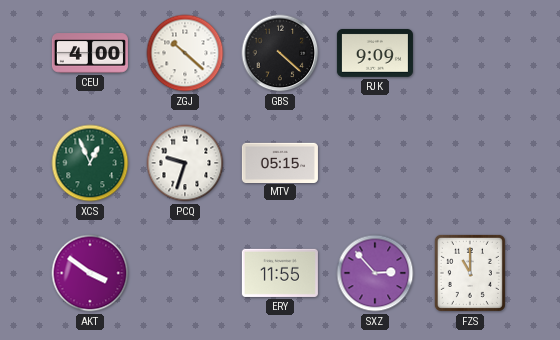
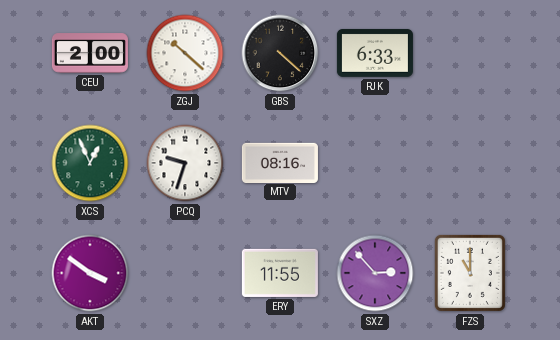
CEU: 4:00 -> 2:00
RJK: 9:09 -> 6:33
MTV: 05:15 -> 08:16
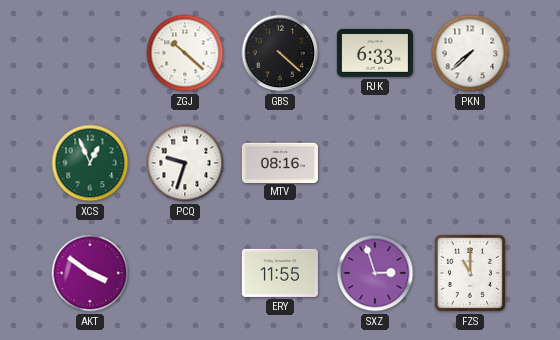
CEU: 2:00 -> none
PKN: none -> 7:38
SXZ: 2:53 -> 2:57
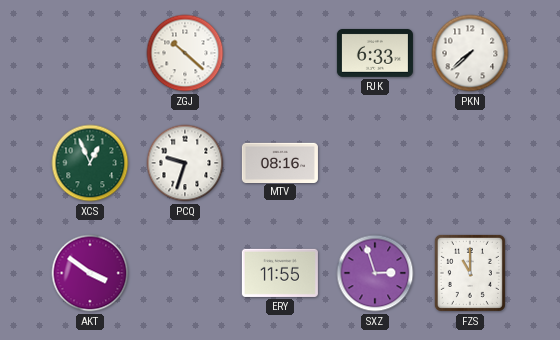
GBS: 4:22 -> none
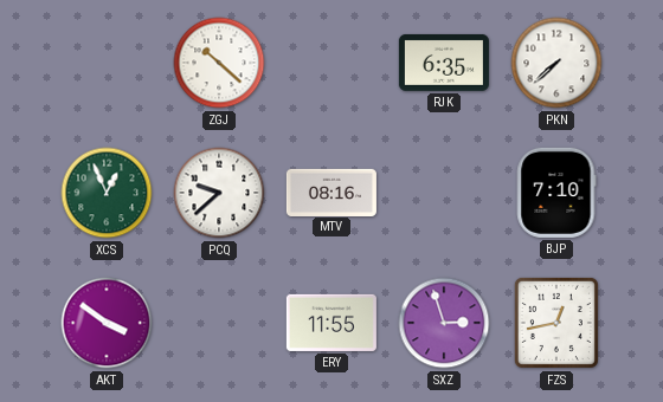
RJK: 6:33 -> 6:35
PCQ: 9:33 -> 9:38
BJP: none -> 7:10
FZS: 11:00 -> 12:43
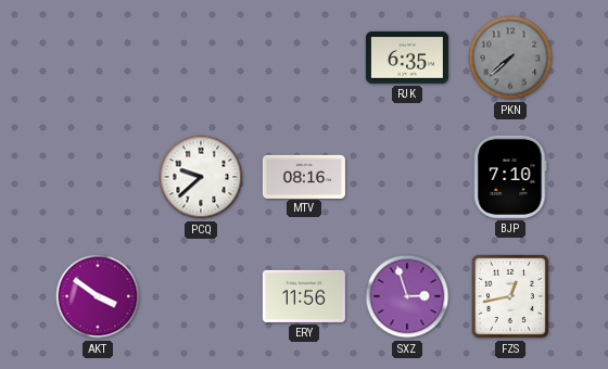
ZGJ: 10:22 -> none
PKN dial: white -> grey
XCS: 12:56 -> none
ERY: 11:55 -> 11:56
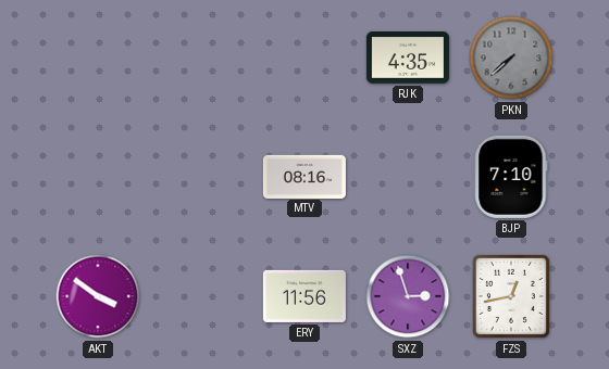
RJK: 6:35 -> 4:35
PCQ: 9:38 -> none
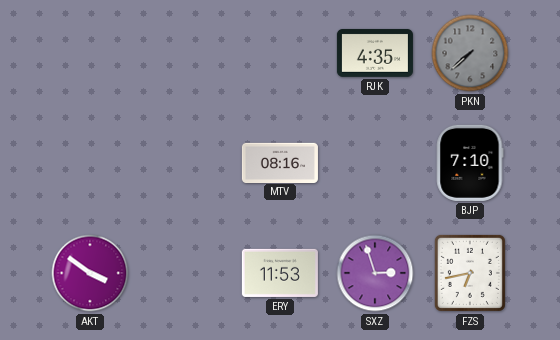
ERY: 11:56 -> 11:53
FZS: 12:43 -> 6:43
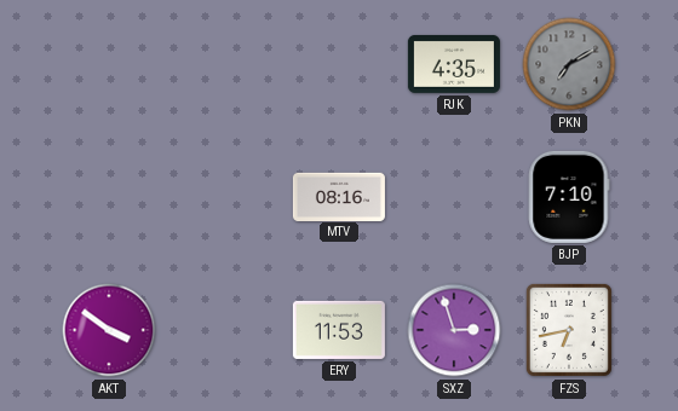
PKN: 7:38 -> 7:10
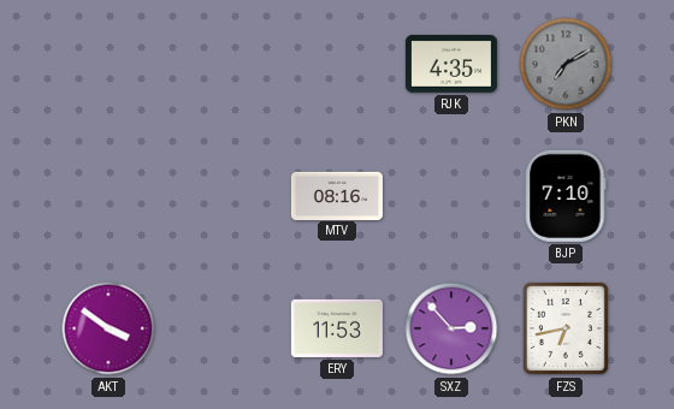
SXZ: 2:57 -> 2:53
